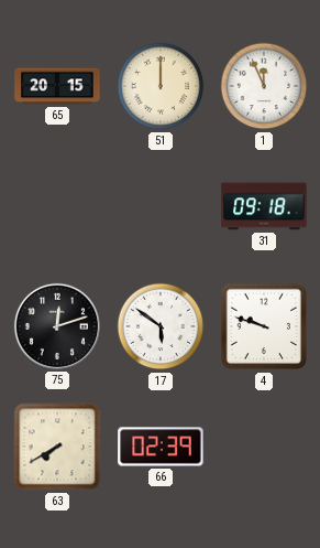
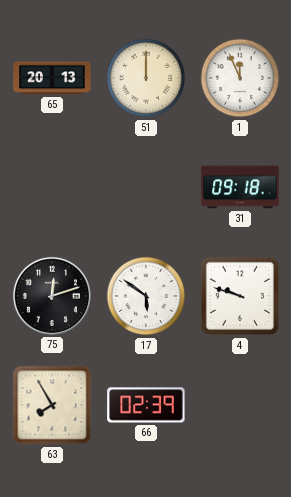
65: 20:15 -> 20:13
63: 7:40 -> 7:55
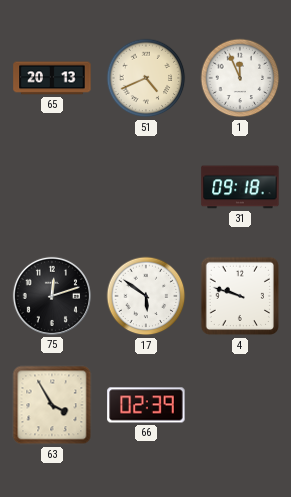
51: 12:00 -> 4:41
63: 7:55 -> 3:55
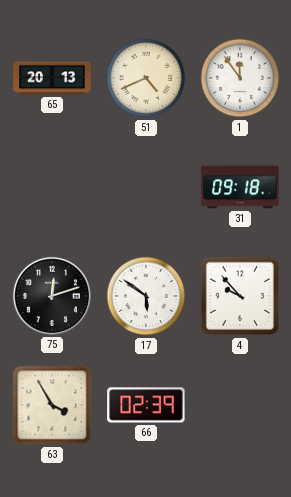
1: 11:56 -> 11:54
4: 9:48 -> 9:53
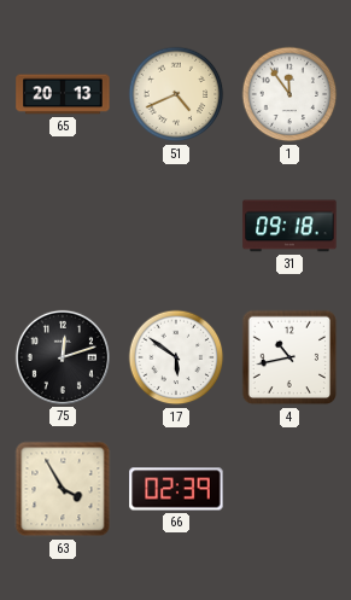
4: 9:53 -> 10:43
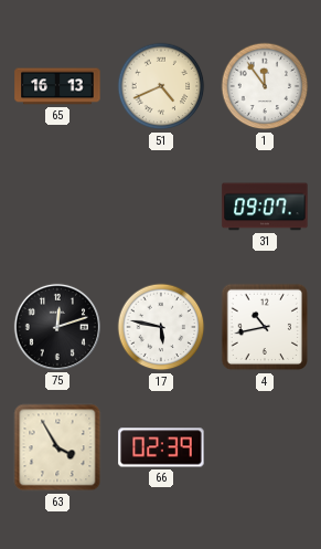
65: 20:13 -> 16:13
31: 09:18 -> 09:07
17: 5:51 -> 5:47
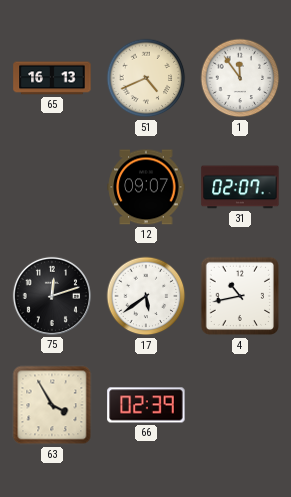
12: none -> 09:07
31: 09:07 -> 02:07
17: 5:47 -> 5:39
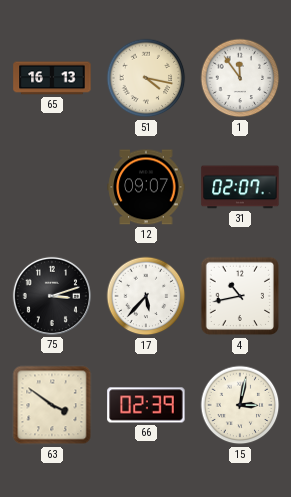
51: 4:41 -> 4:17
75: 12:12 -> 3:12
17: 5:39 -> 5:37
63: 3:55 -> 3:51
15: none -> 3:02
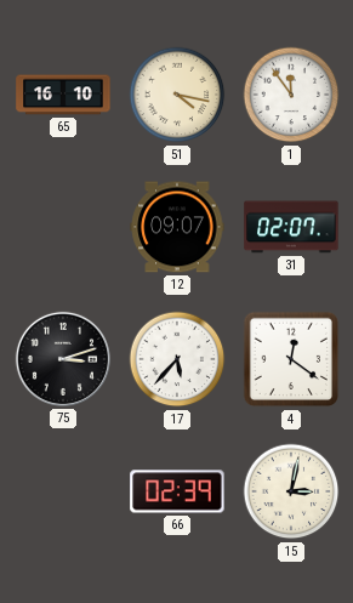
65: 16:13 -> 16:10
4: 10:43 -> 12:21
63: 3:51 -> none
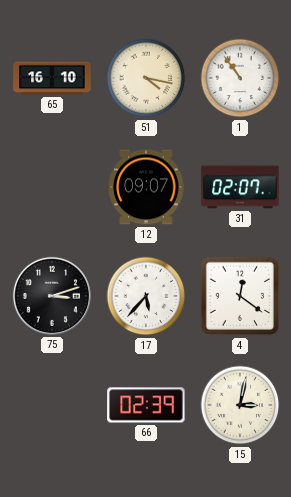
1: 11:54 -> 10:54
